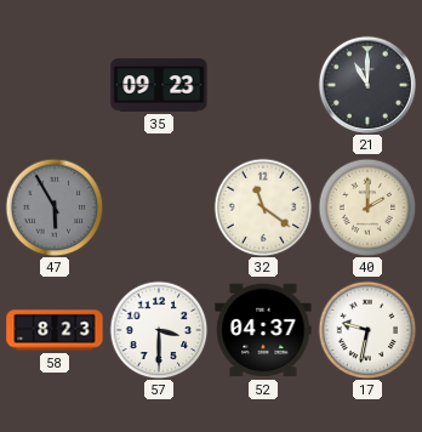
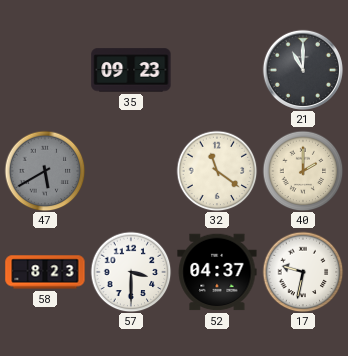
47: 5:55 -> 5:40
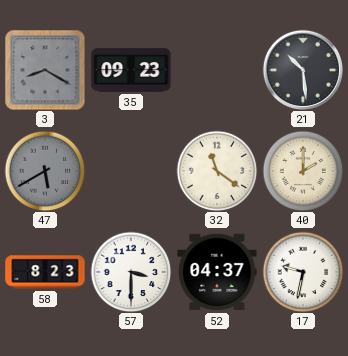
3: none -> 8:20
21: 11:00 -> 10:29
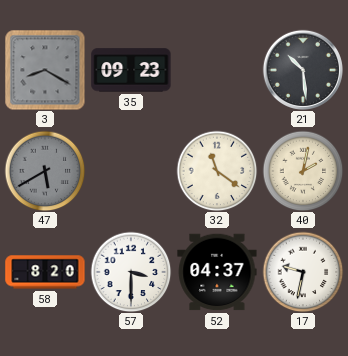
40: 2:00 -> 2:02
58: 8:23 -> 8:20
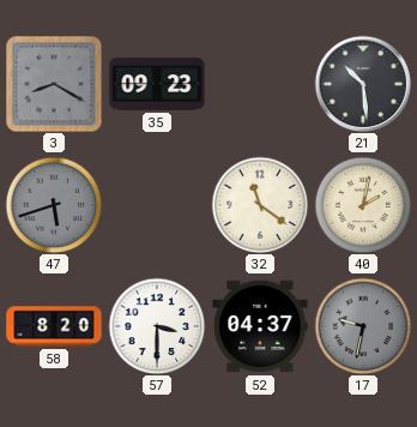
47: 5:40 -> 5:42
17 dial: white -> grey
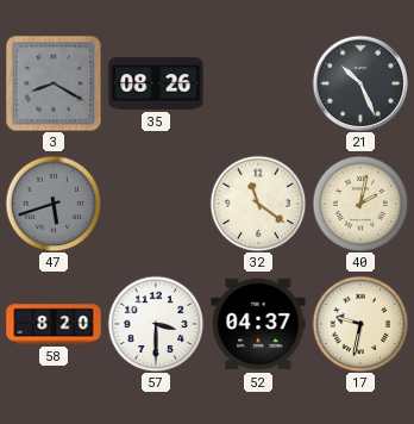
35: 09:23 -> 08:26
21: 10:29 -> 10:26
17 dial: grey -> cream
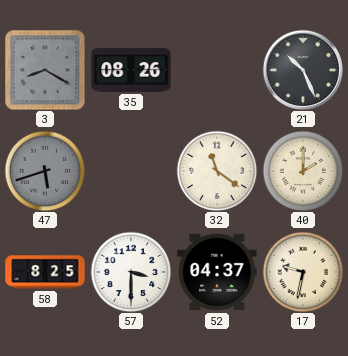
40: 2:02 -> 2:00
58: 8:20 -> 8:25
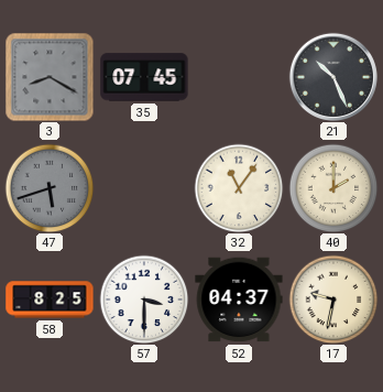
35: 08:26 -> 07:45
32: 11:21 -> 11:06
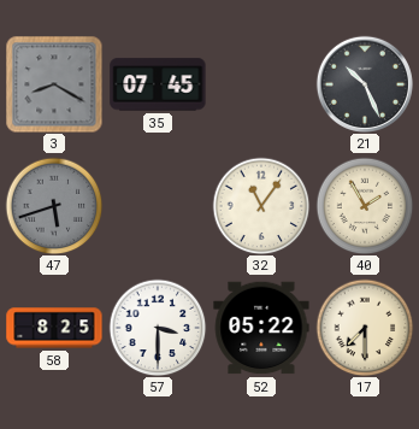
40: 2:00 -> 1:55
52: 04:37 -> 05:22
17: 9:32 -> 7:30
